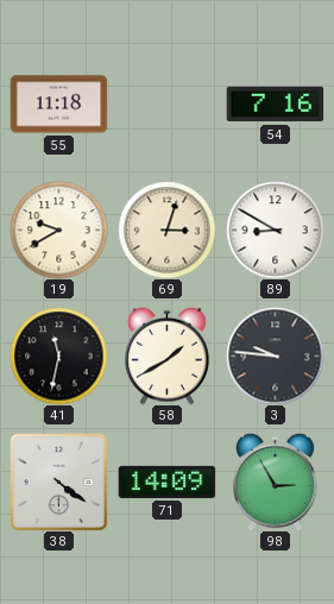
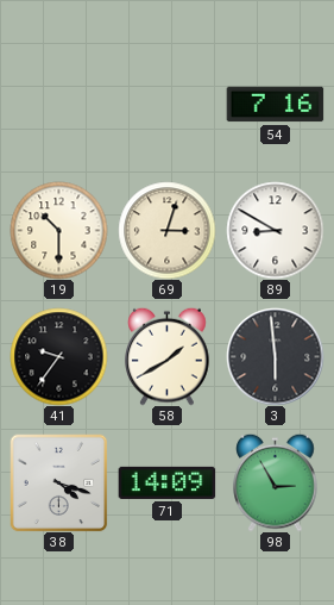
55: 11:18 -> none
19: 9:40 -> 10:30
41: 11:32 -> 9:36
3: 9:46 -> 5:59
38: 4:21 -> 4:18
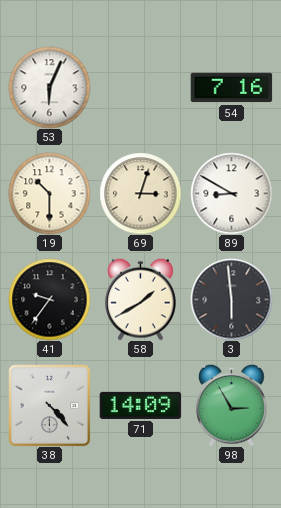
53: none -> 6:04
38: 4:18 -> 4:23
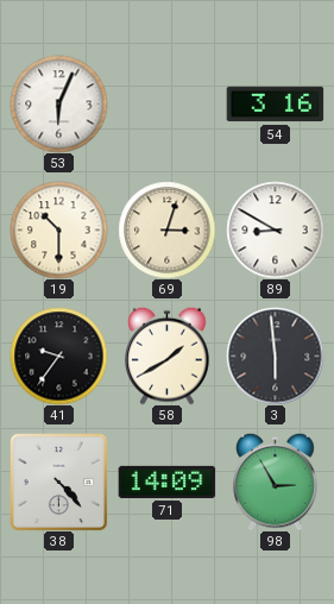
54: 7:16 -> 3:16
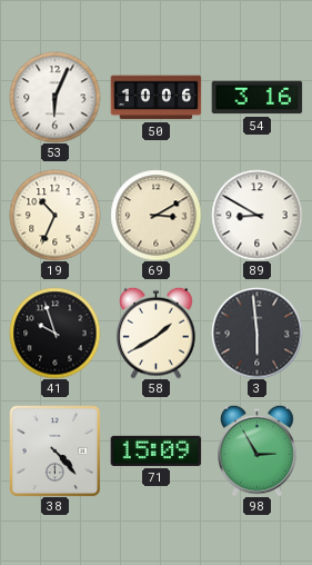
50: none -> 10:06
19: 10:30 -> 10:34
69: 3:03 -> 3:10
41: 9:36 -> 9:57
71: 14:09 -> 15:09
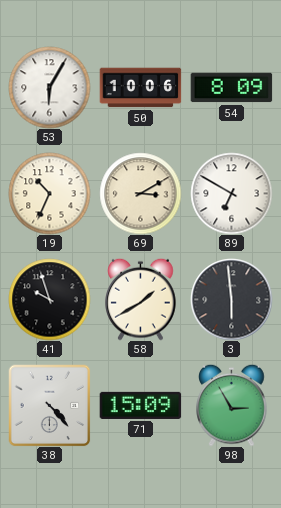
53: 6:04 -> 6:05
54: 3:16 -> 8:09
89: 8:50 -> 6:50
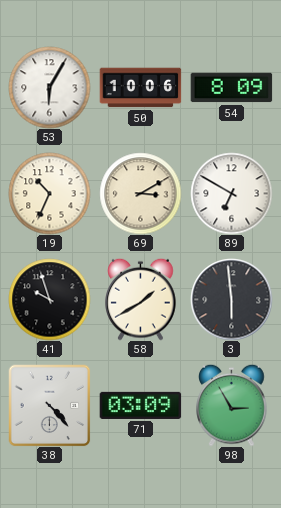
71: 15:09 -> 03:09
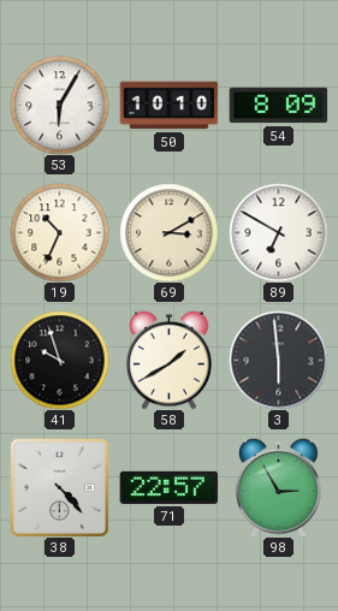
50: 10:06 -> 10:10
71: 03:09 -> 22:57
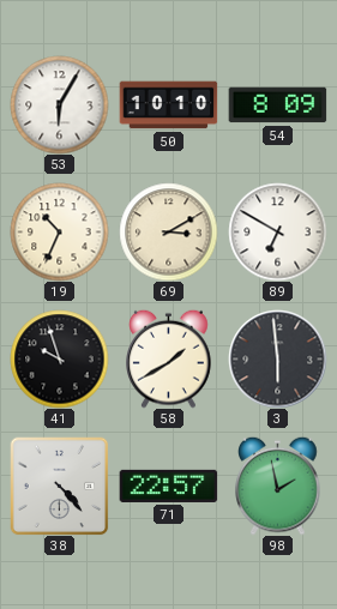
98: 2:55 -> 1:58
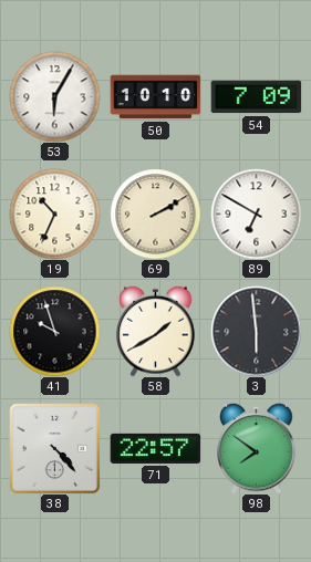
54: 8:09 -> 7:09
69: 3:10 -> 2:10
98: 1:58 -> 7:51
